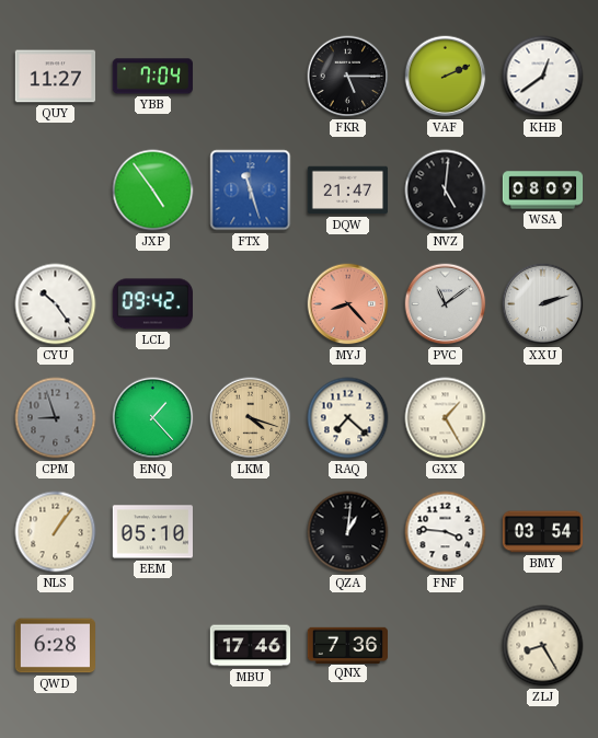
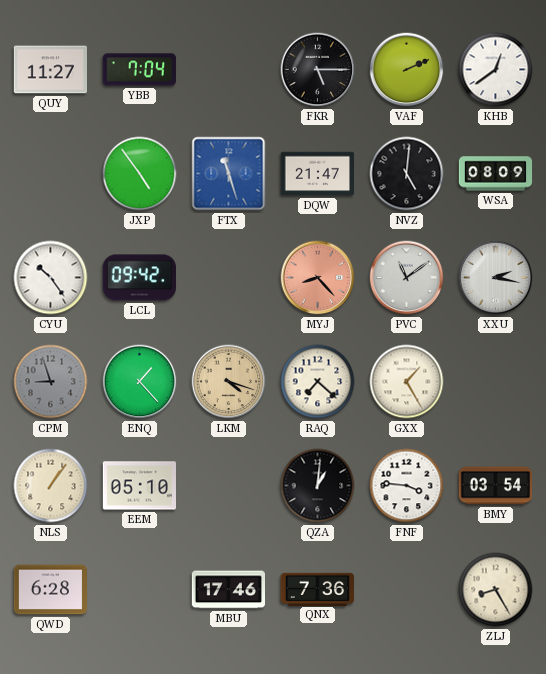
XXU: 2:12 -> 2:17
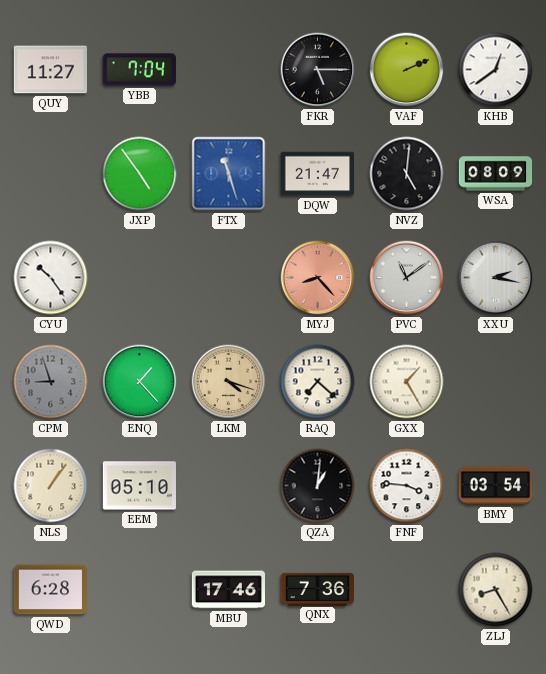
LCL: 09:42 -> none
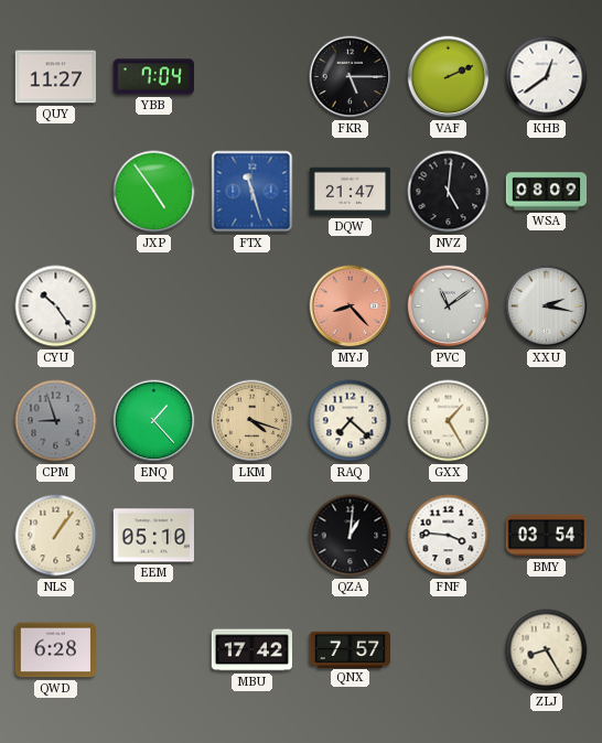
MBU: 17:46 -> 17:42
QNX: 7:36 -> 7:57
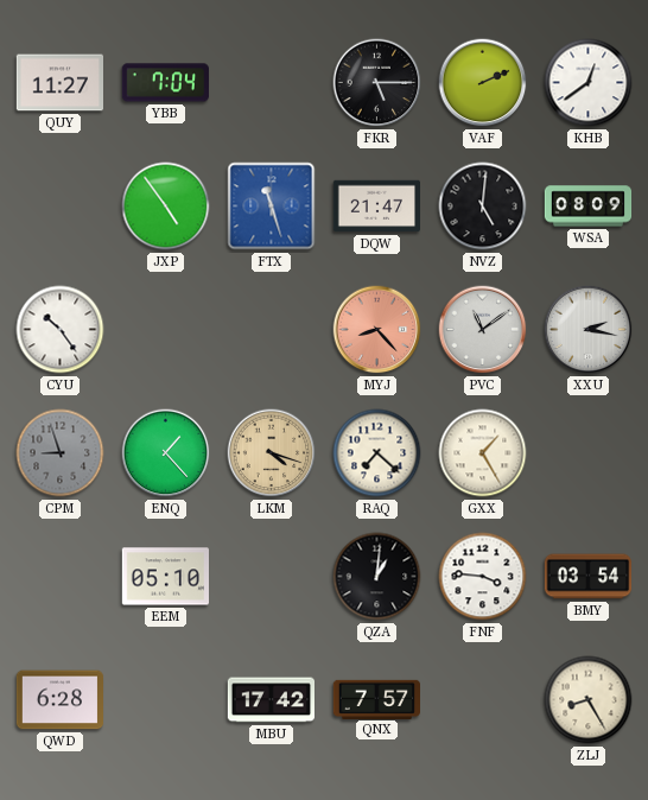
NLS: 1:06 -> none
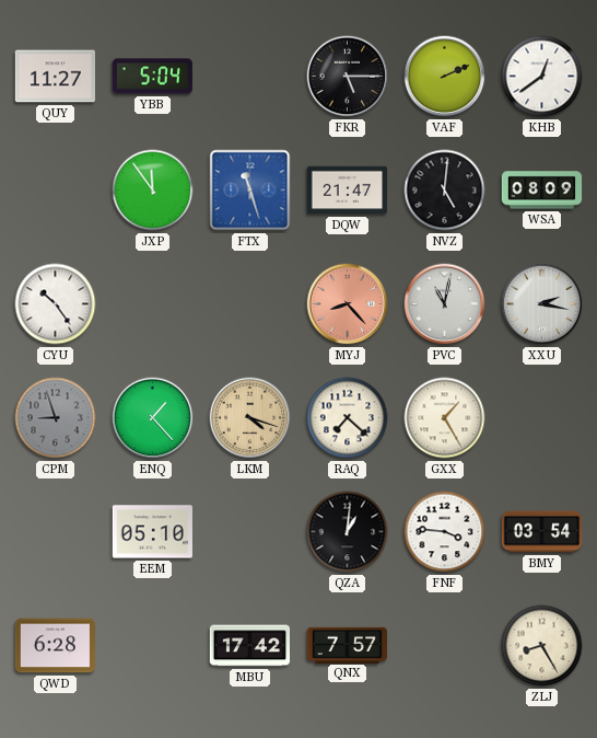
YBB: 7:04 -> 5:04
JXP: 4:54 -> 11:54
PVC: 11:09 -> 11:02
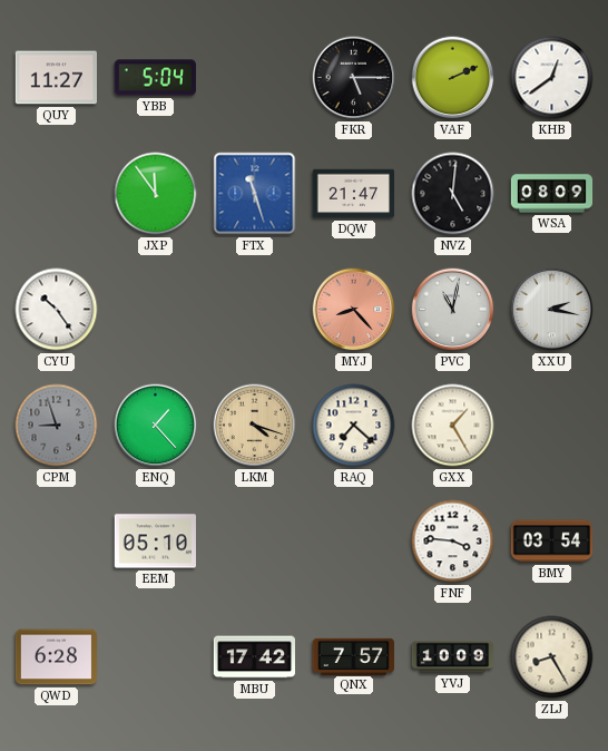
QZA: 1:01 -> none
YVJ: none -> 10:09
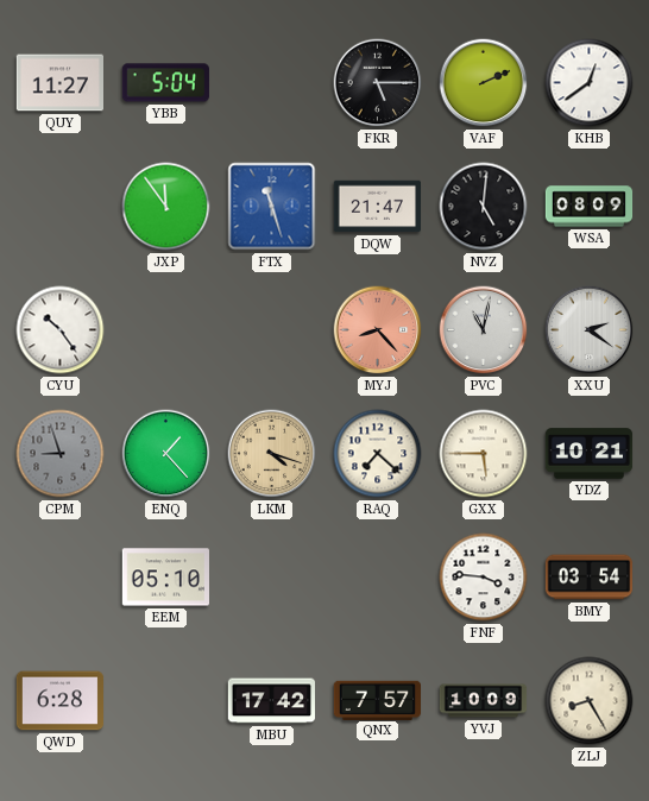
XXU: 2:17 -> 2:21
GXX: 1:25 -> 5:45
YDZ: none -> 10:21
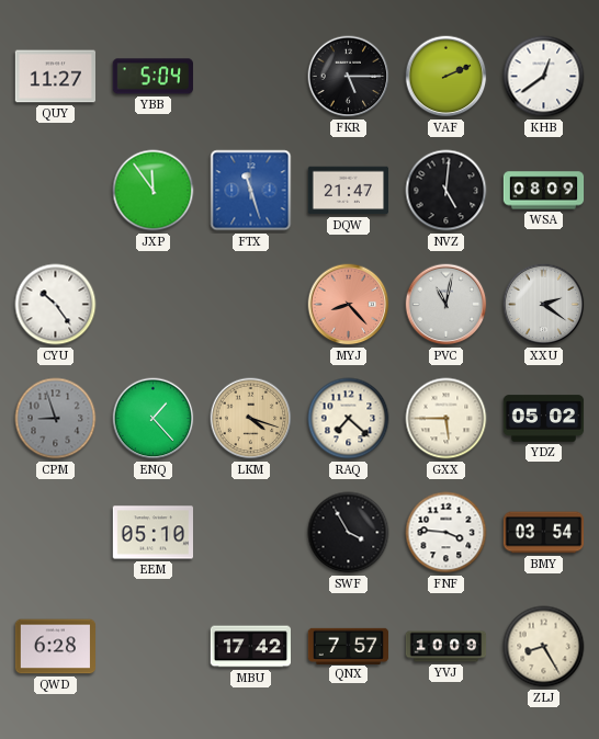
YDZ: 10:21 -> 05:02
SWF: none -> 3:55
